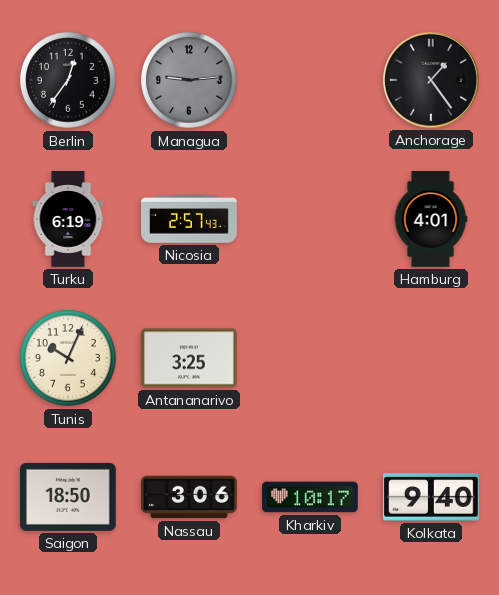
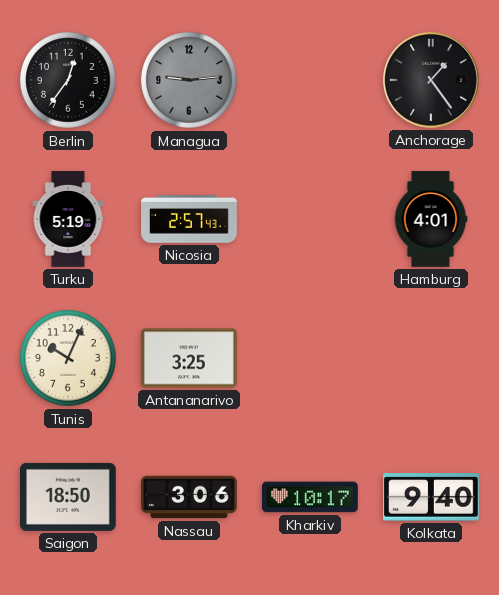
Turku: 6:19 -> 5:19
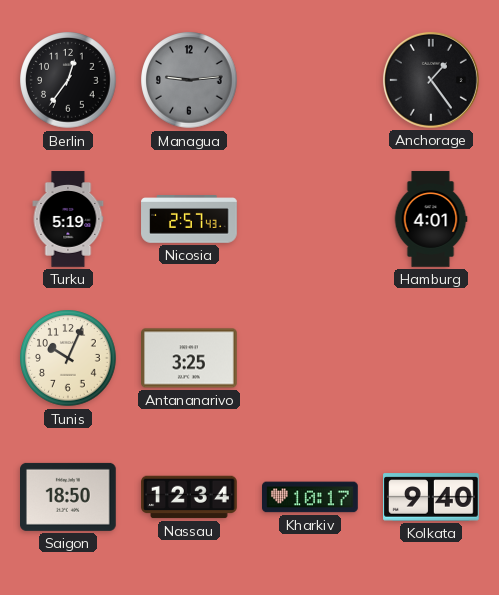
Nassau: 3:06 -> 12:34
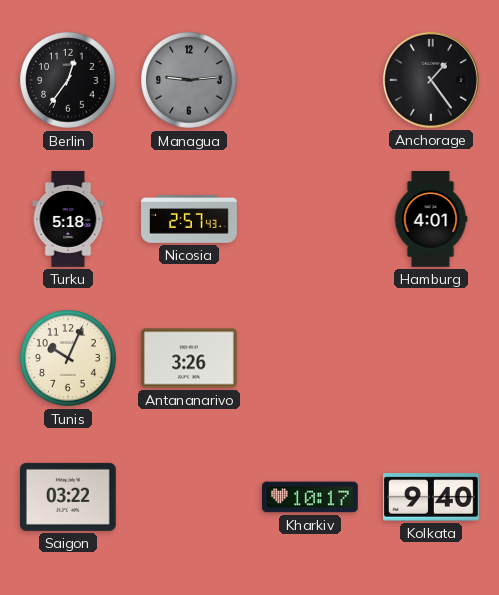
Turku: 5:19 -> 5:18
Antananarivo: 3:25 -> 3:26
Saigon: 18:50 -> 03:22
Nassau: 12:34 -> none
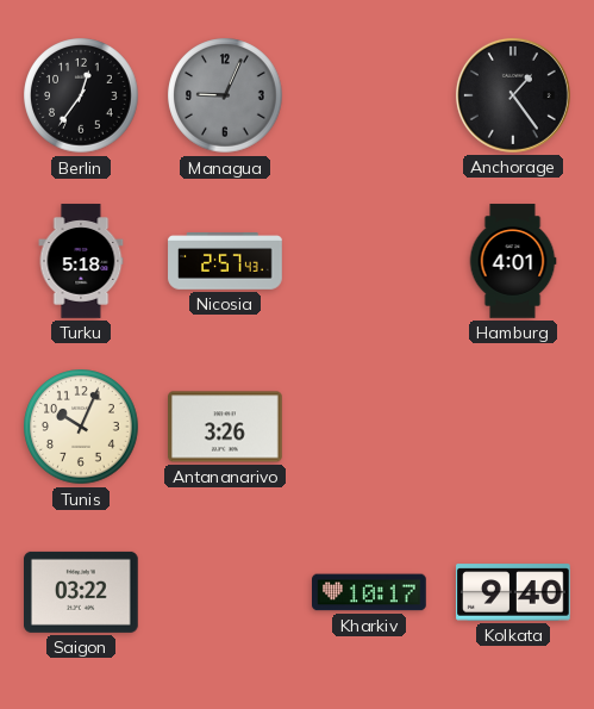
Managua: 9:14 -> 9:04
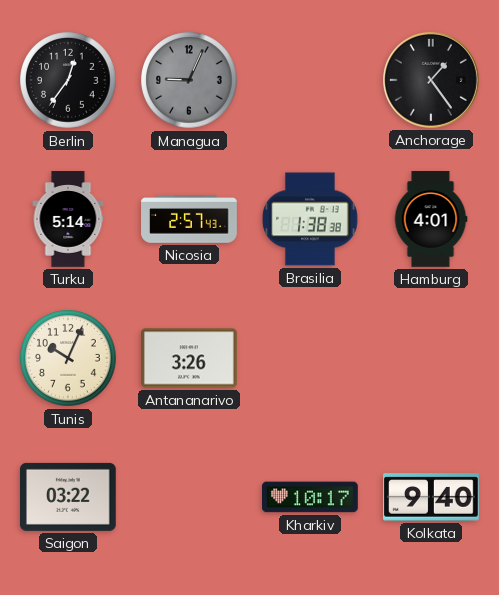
Turku: 5:18 -> 5:14
Brasilia: none -> 1:38
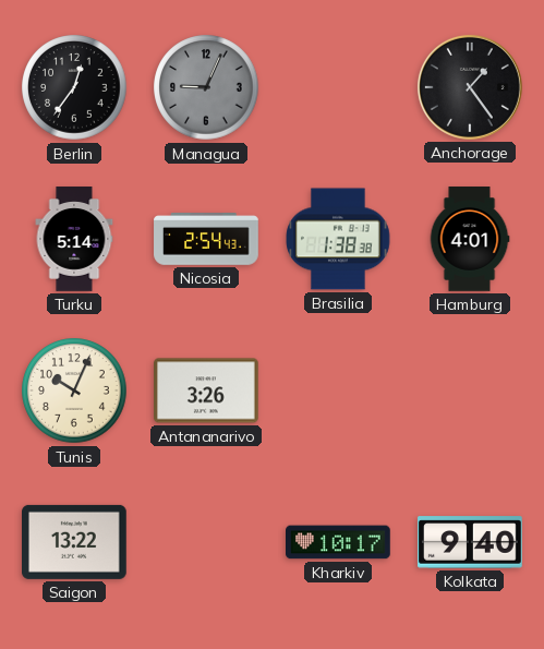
Nicosia: 2:57 -> 2:54
Saigon: 03:22 -> 13:22
